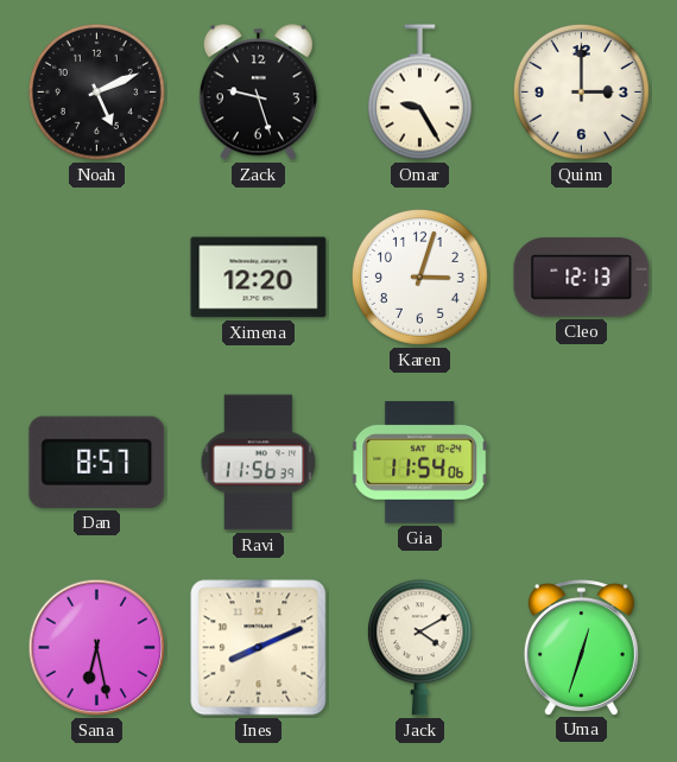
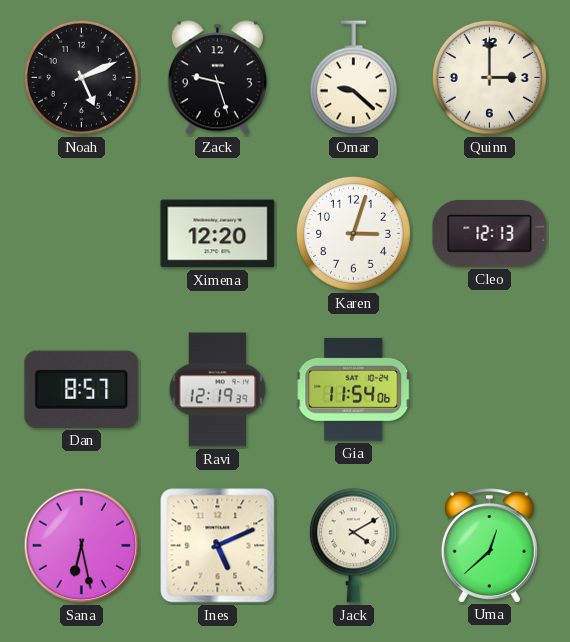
Omar: 9:25 -> 9:22
Ravi: 11:56 -> 12:19
Ines: 8:11 -> 5:11
Uma: 12:33 -> 12:38
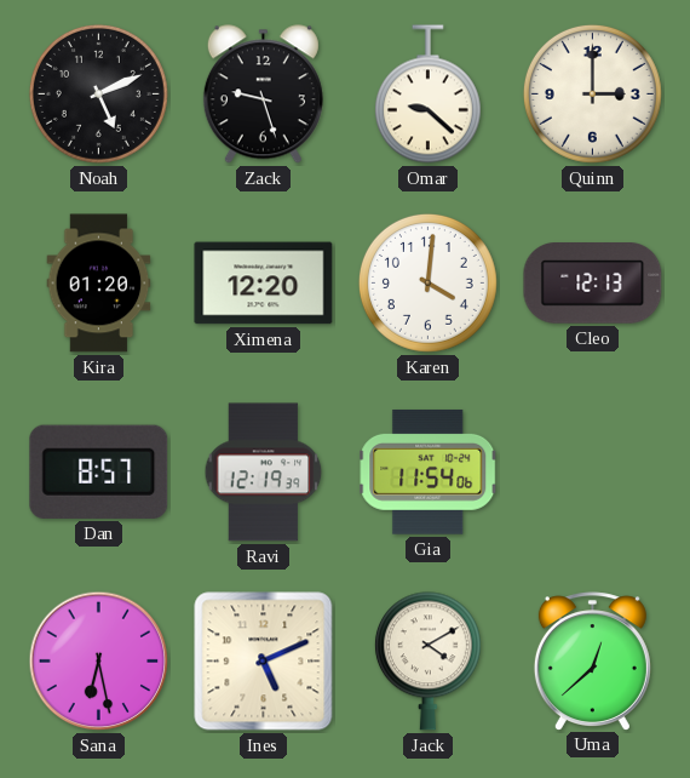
Kira: none -> 01:20
Karen: 3:03 -> 4:01
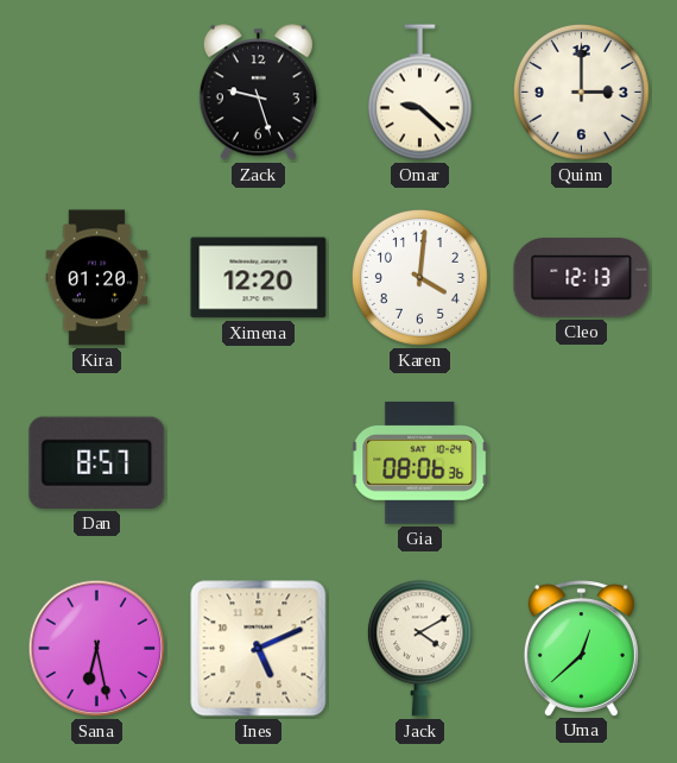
Noah: 5:11 -> none
Ravi: 12:19 -> none
Gia: 11:54 -> 08:06
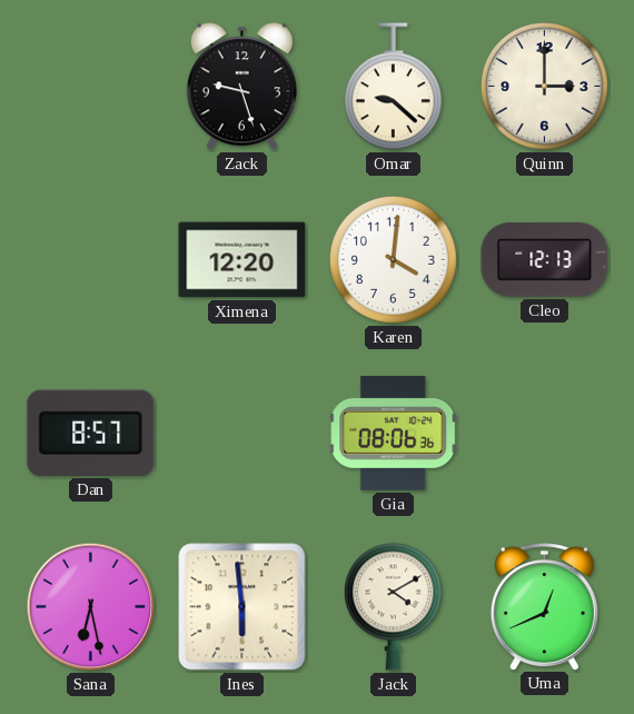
Kira: 01:20 -> none
Ines: 5:11 -> 5:59
Uma: 12:38 -> 12:41
